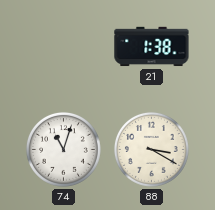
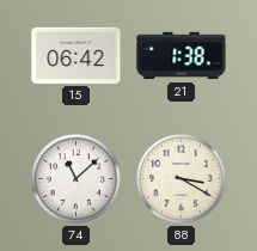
15: none -> 06:42
74: 11:03 -> 11:08
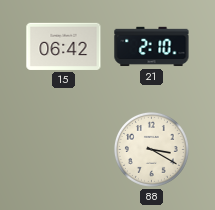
21: 1:38 -> 2:10
74: 11:08 -> none
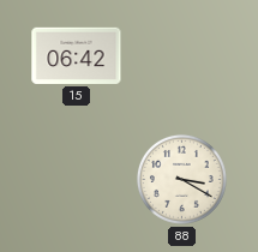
21: 2:10 -> none
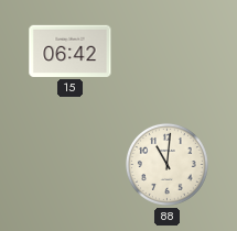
88: 3:20 -> 11:01
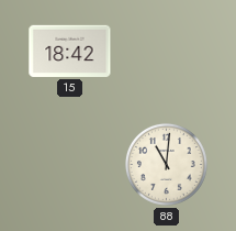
15: 06:42 -> 18:42
